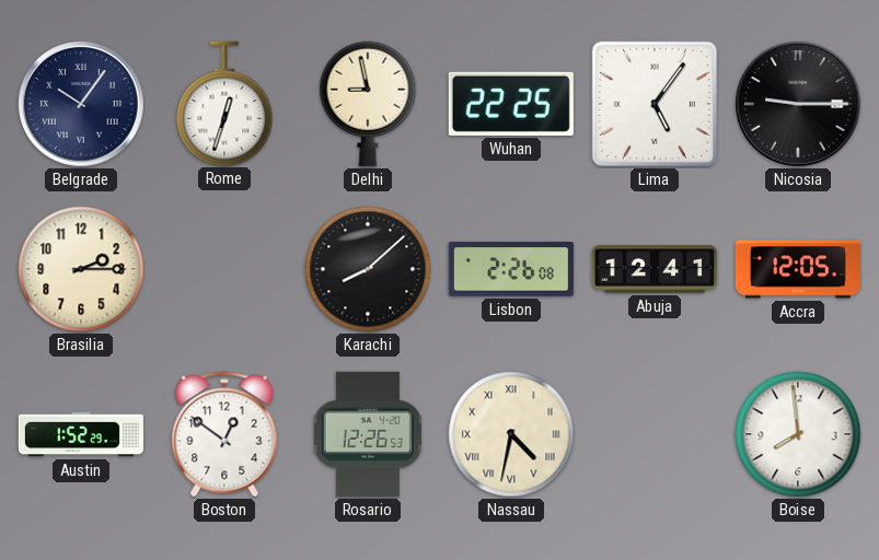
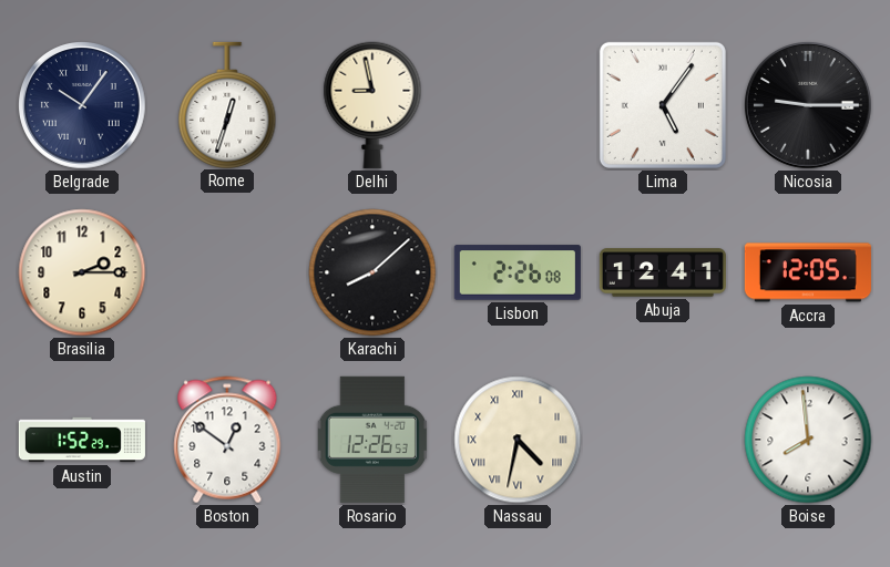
Wuhan: 22:25 -> none
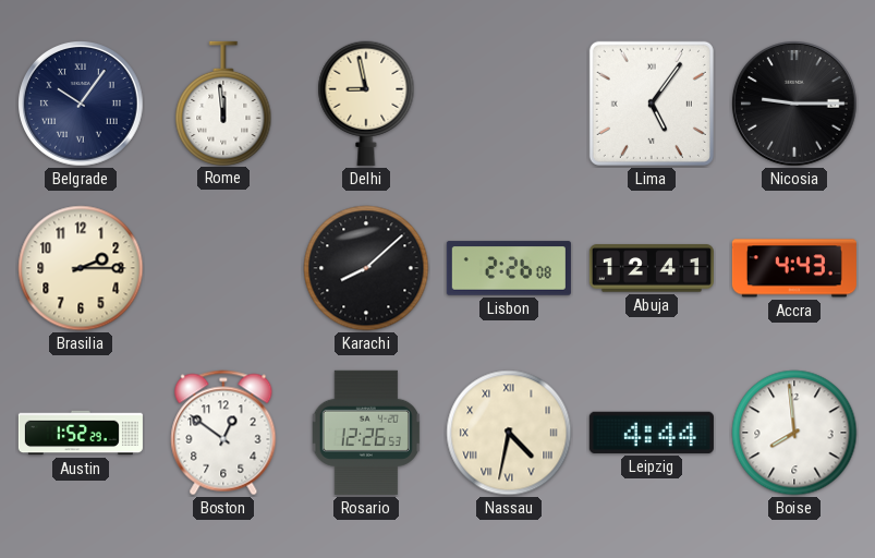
Rome: 12:33 -> 11:59
Accra: 12:05 -> 4:43
Leipzig: none -> 4:44
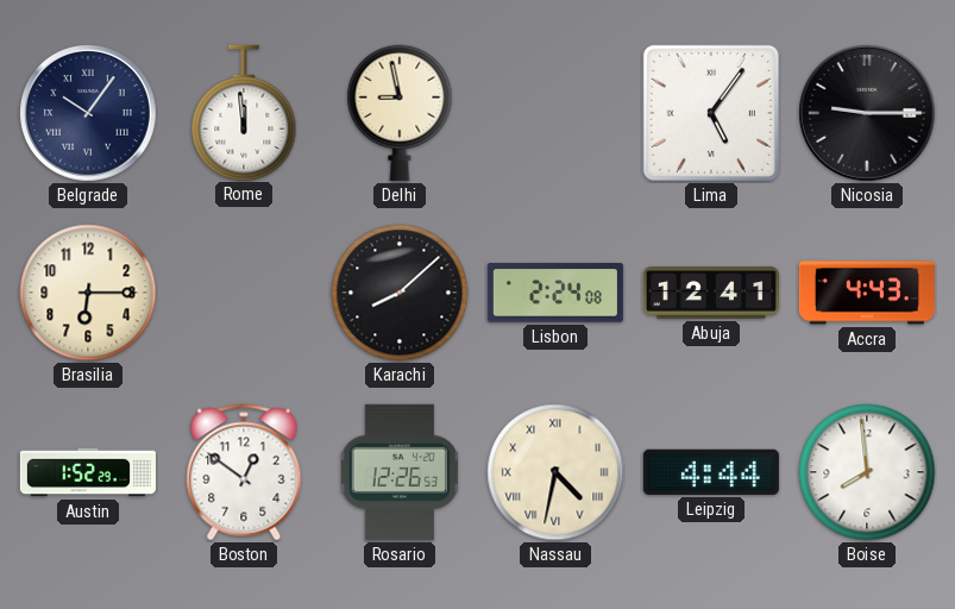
Brasilia: 2:15 -> 6:15
Lisbon: 2:26 -> 2:24
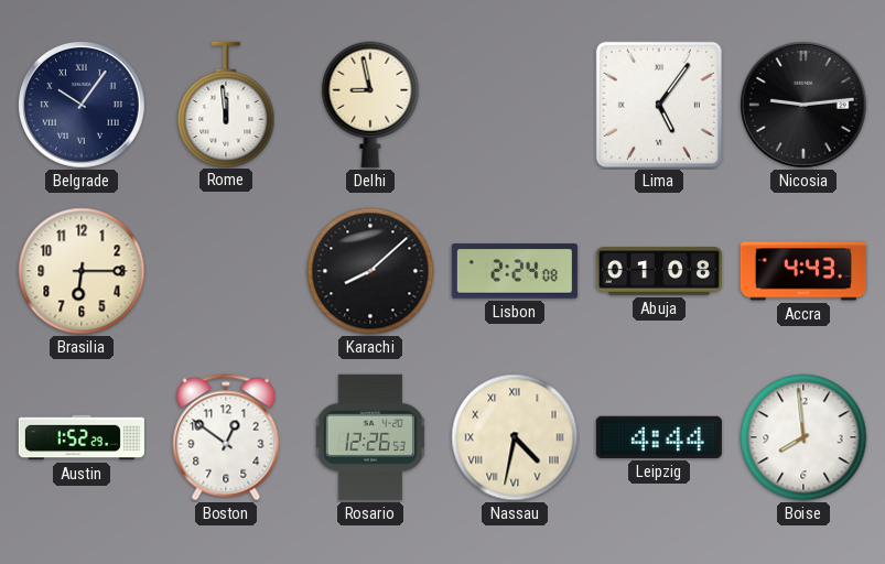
Nicosia: 9:15 -> 9:14
Abuja: 12:41 -> 01:08
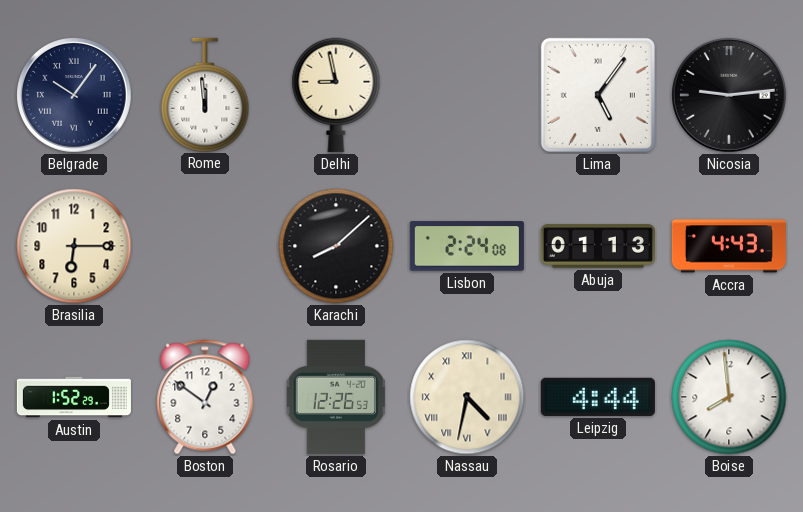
Abuja: 01:08 -> 01:13
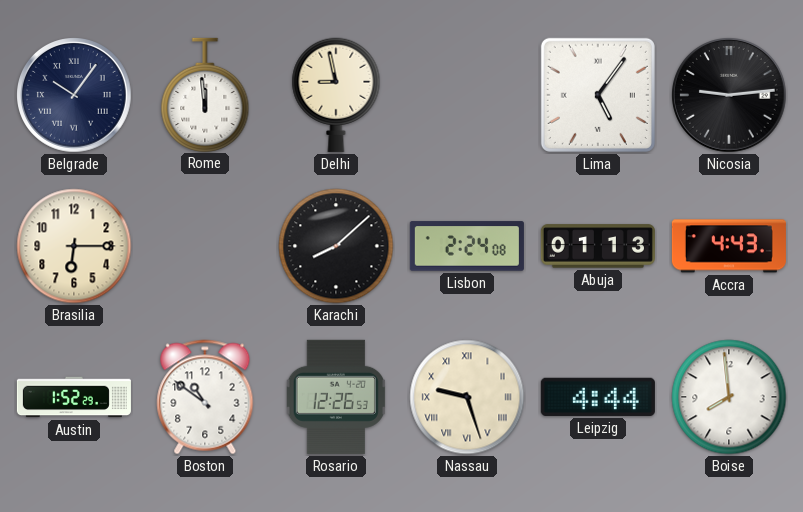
Boston: 12:51 -> 10:51
Nassau: 4:32 -> 9:27
